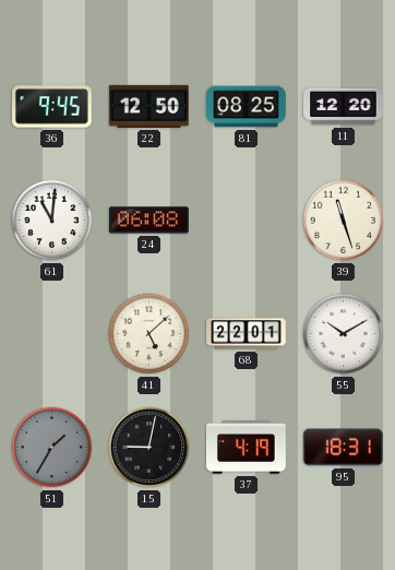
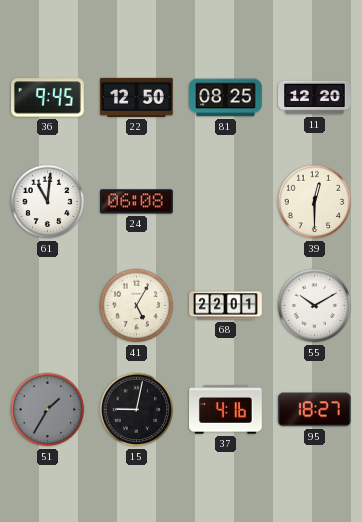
39: 11:27 -> 12:30
41: 5:08 -> 5:05
37: 4:19 -> 4:16
95: 18:31 -> 18:27
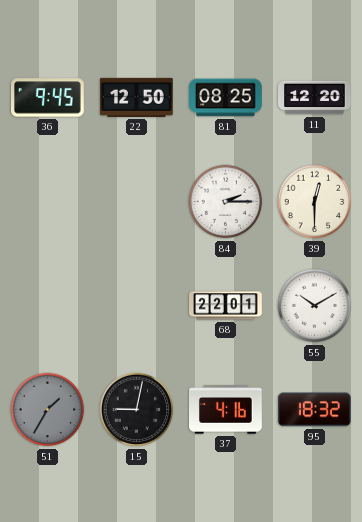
61: 11:01 -> none
24: 06:08 -> none
84: none -> 2:15
41: 5:05 -> none
95: 18:27 -> 18:32
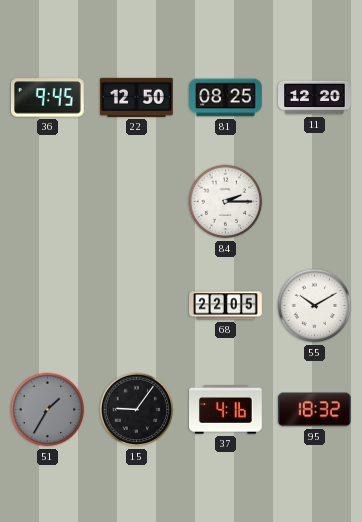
39: 12:30 -> none
68: 22:01 -> 22:05
15: 9:02 -> 9:06
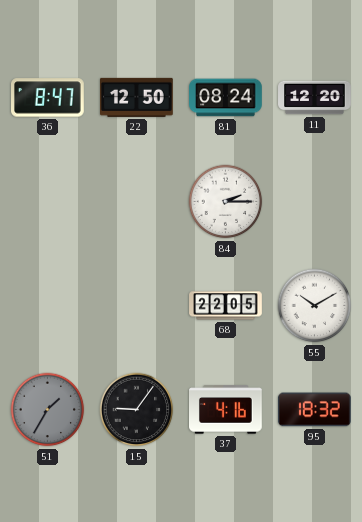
36: 9:45 -> 8:47
81: 08:25 -> 08:24
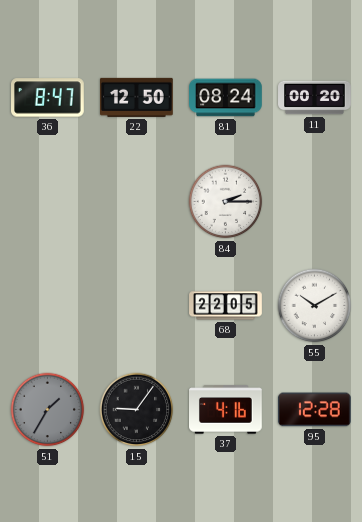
11: 12:20 -> 00:20
95: 18:32 -> 12:28
